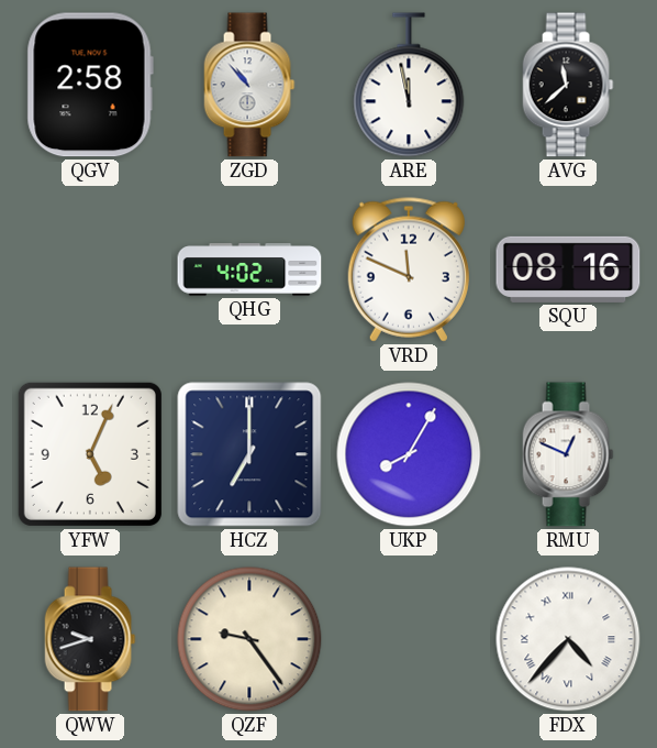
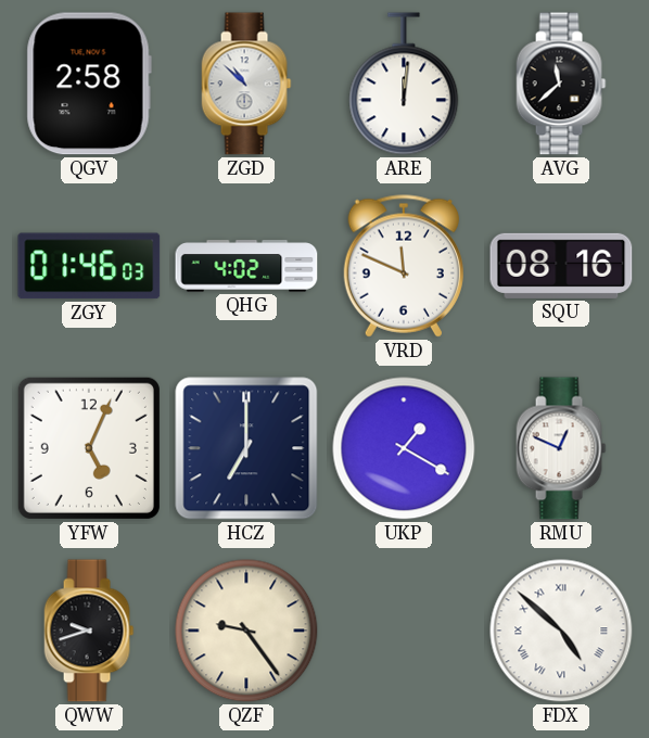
ZGD: 10:53 -> 10:52
ARE: 11:58 -> 12:01
ZGY: none -> 01:46
UKP: 8:05 -> 1:20
FDX: 4:37 -> 4:52
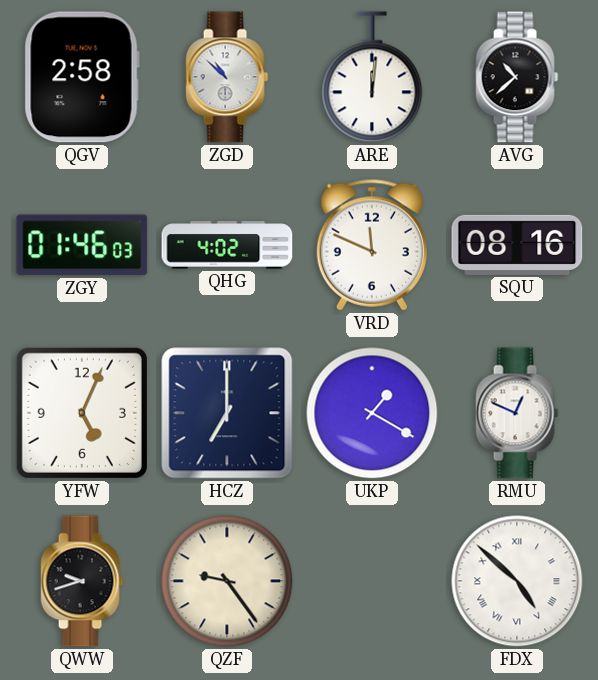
AVG: 11:38 -> 10:38
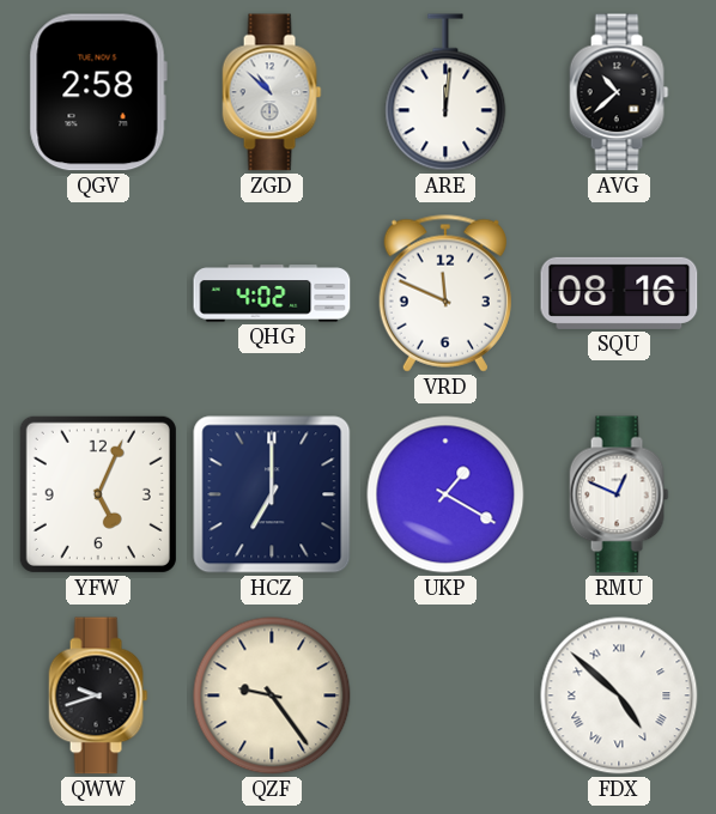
ZGY: 01:46 -> none
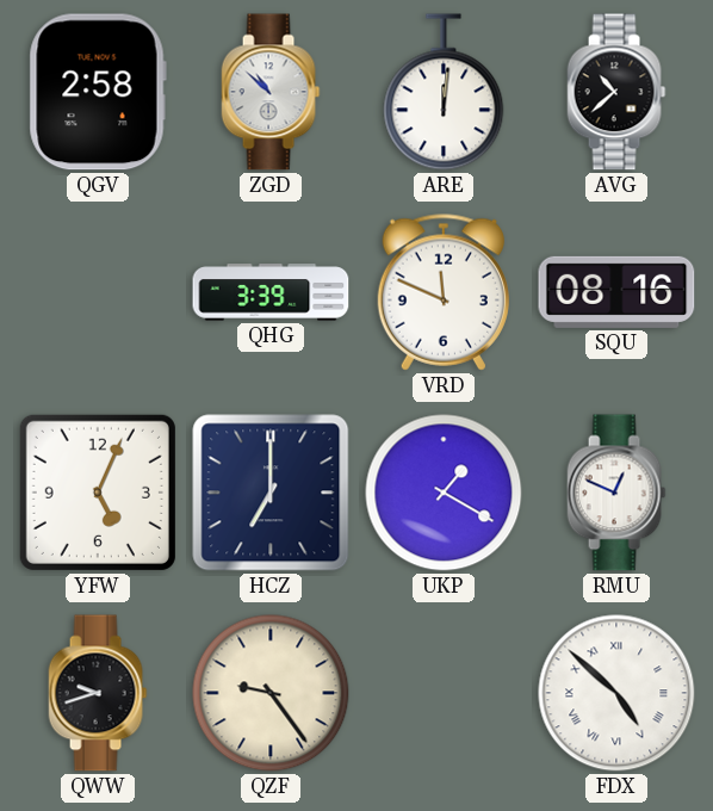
QHG: 4:02 -> 3:39
